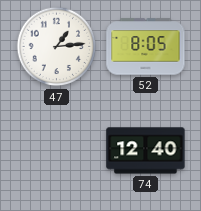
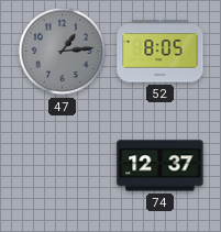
47 dial: white -> grey
74: 12:40 -> 12:37
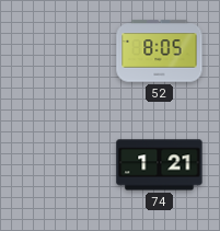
47: 1:14 -> none
74: 12:37 -> 1:21
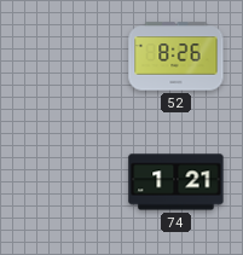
52: 8:05 -> 8:26
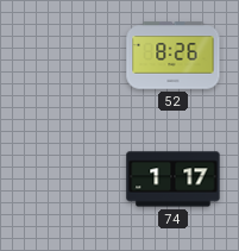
74: 1:21 -> 1:17
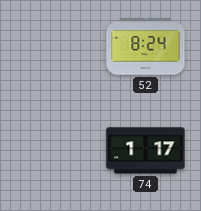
52: 8:26 -> 8:24
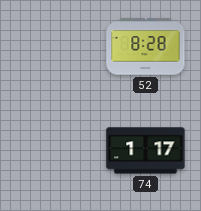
52: 8:24 -> 8:28
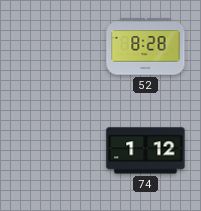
74: 1:17 -> 1:12
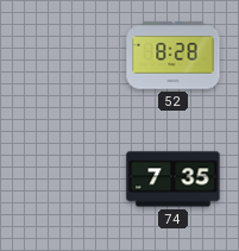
74: 1:12 -> 7:35
